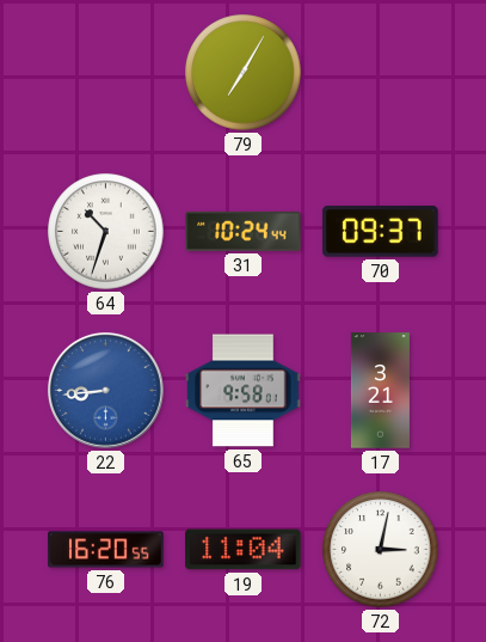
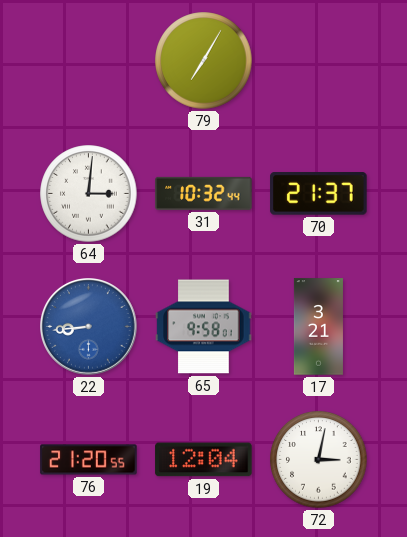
64: 10:33 -> 3:01
31: 10:24 -> 10:32
70: 09:37 -> 21:37
76: 16:20 -> 21:20
19: 11:04 -> 12:04
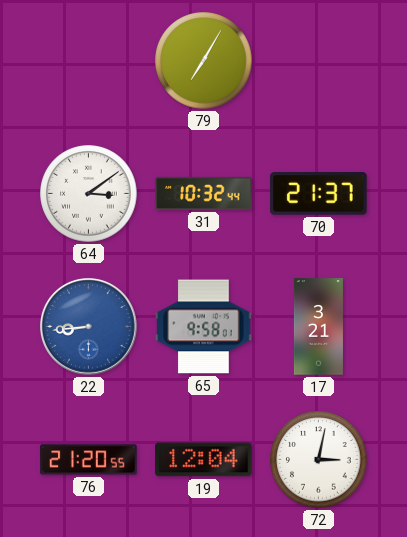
64: 3:01 -> 3:09
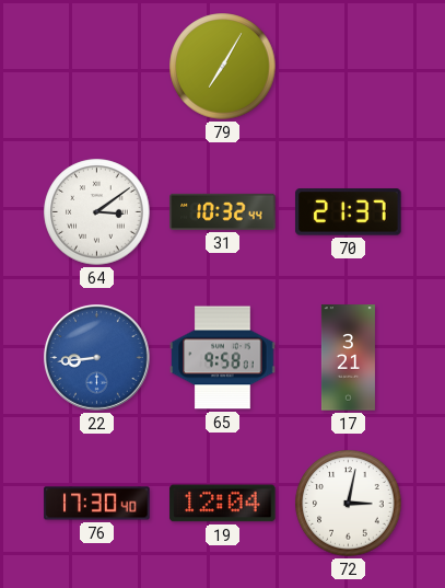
76: 21:20 -> 17:30
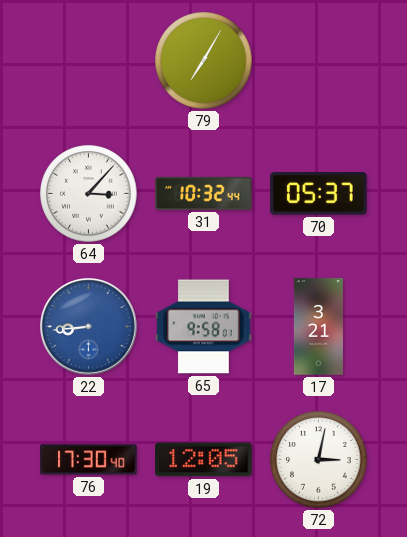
64: 3:09 -> 3:07
70: 21:37 -> 05:37
19: 12:04 -> 12:05
